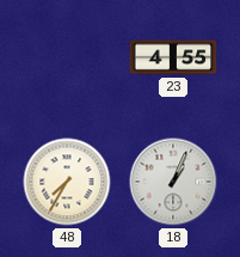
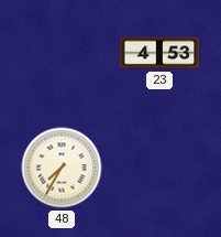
23: 4:55 -> 4:53
18: 1:04 -> none
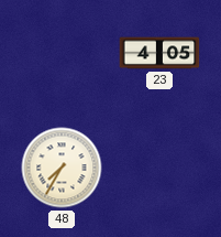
23: 4:53 -> 4:05
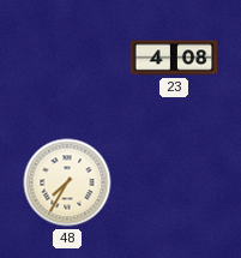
23: 4:05 -> 4:08
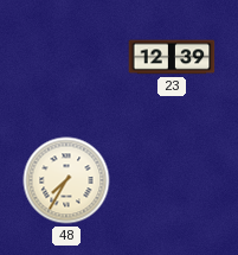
23: 4:08 -> 12:39
